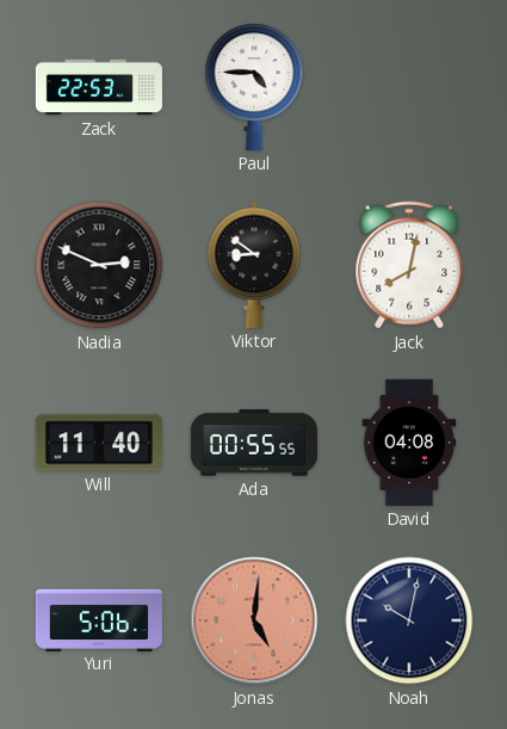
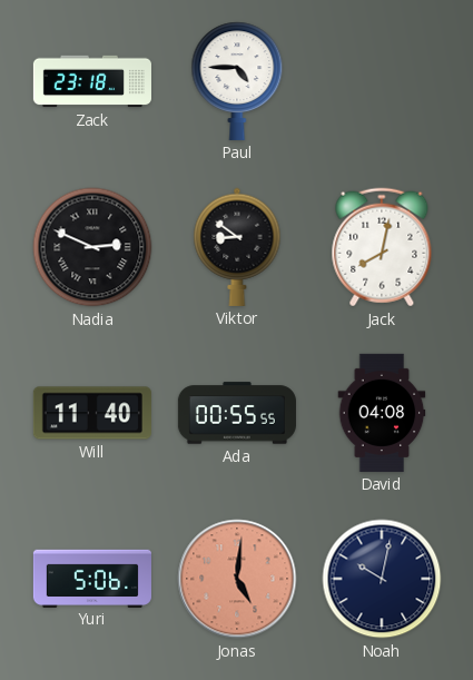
Zack: 22:53 -> 23:18
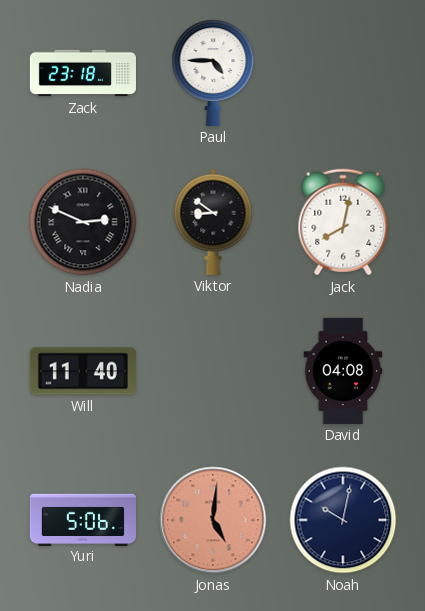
Ada: 00:55 -> none
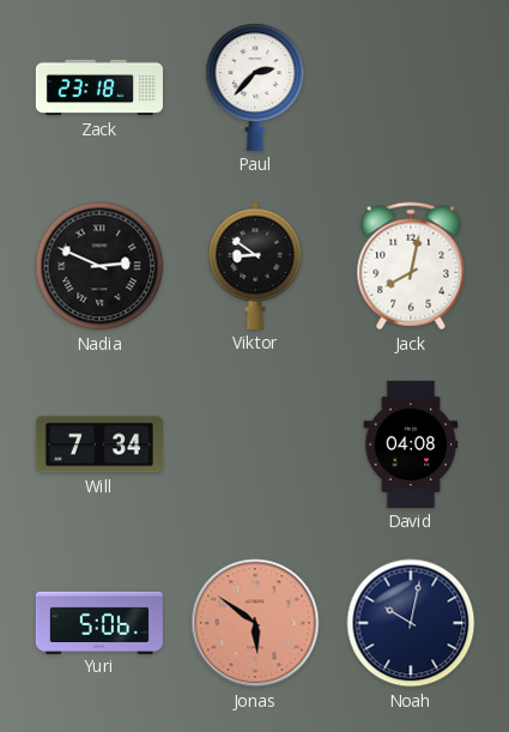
Paul: 4:45 -> 2:37
Will: 11:40 -> 7:34
Jonas: 5:01 -> 5:51
